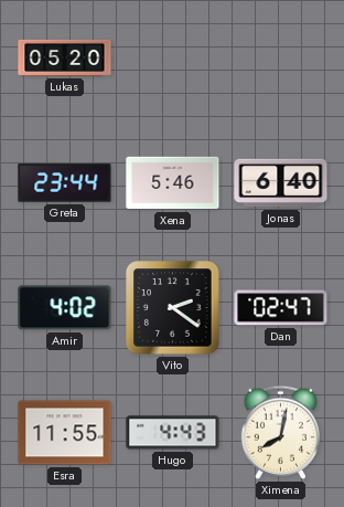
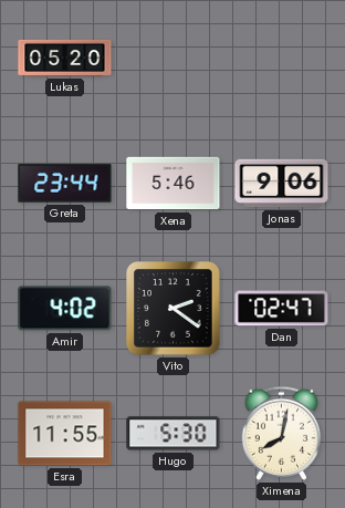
Jonas: 6:40 -> 9:06
Hugo: 4:43 -> 5:30
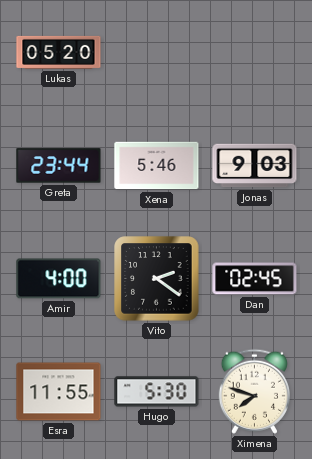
Jonas: 9:06 -> 9:03
Amir: 4:02 -> 4:00
Dan: 02:47 -> 02:45
Ximena: 8:02 -> 7:48
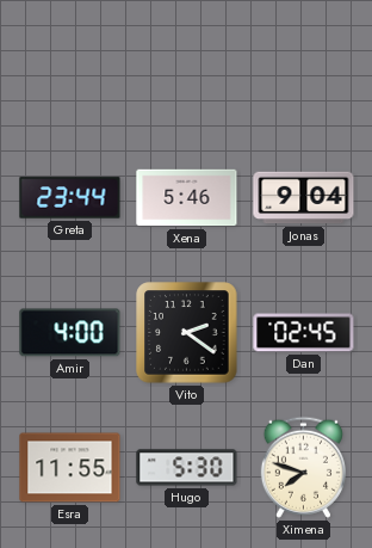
Lukas: 05:20 -> none
Jonas: 9:03 -> 9:04
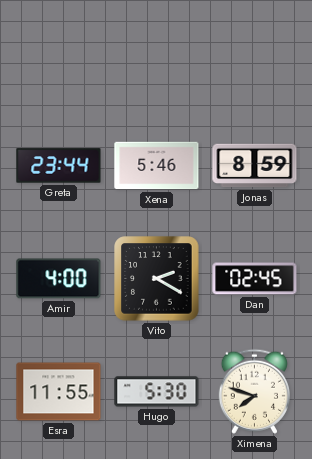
Jonas: 9:04 -> 8:59
Vito: 2:21 -> 2:20
